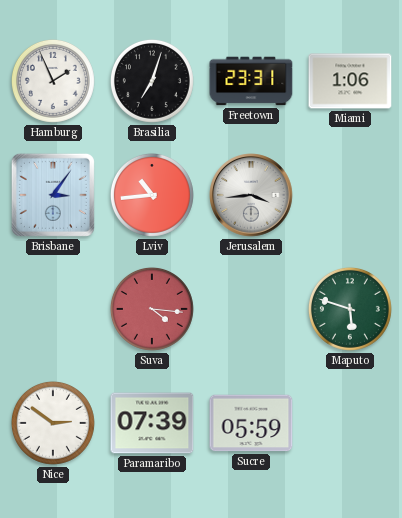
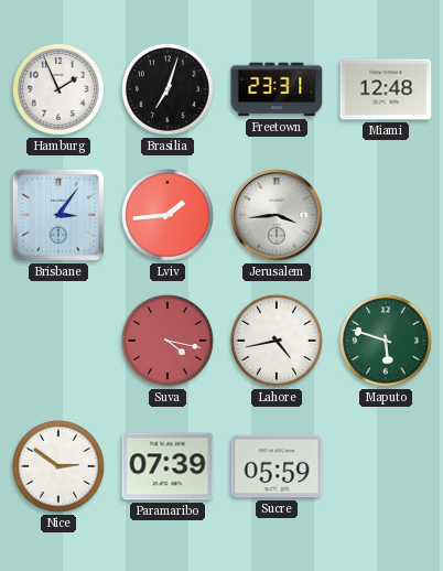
Miami: 1:06 -> 12:48
Lviv: 10:44 -> 1:44
Suva: 4:16 -> 4:17
Lahore: none -> 4:43
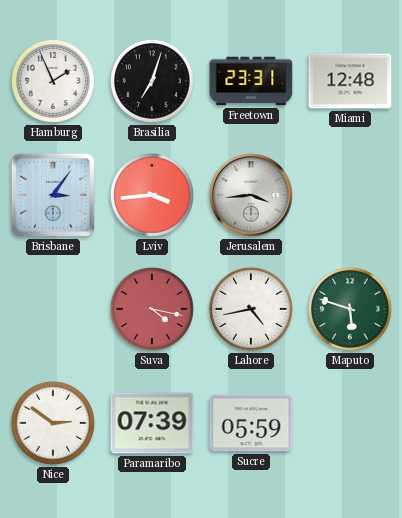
Lviv: 1:44 -> 3:44
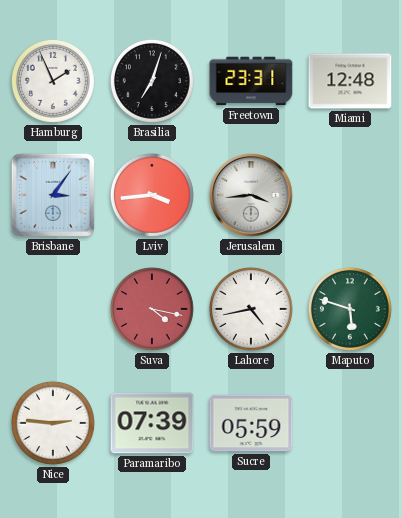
Nice: 2:51 -> 2:46
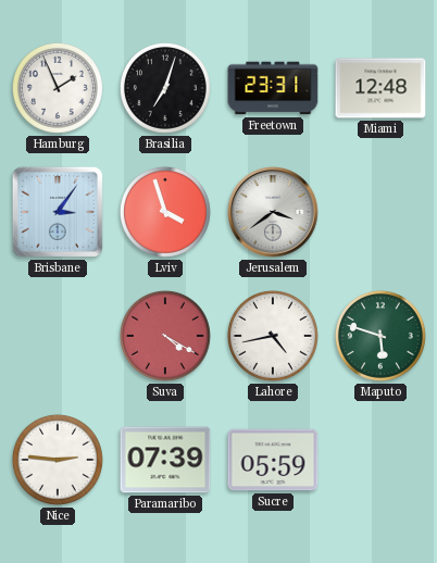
Lviv: 3:44 -> 3:57
Jerusalem: 3:44 -> 3:39
Suva: 4:17 -> 4:20
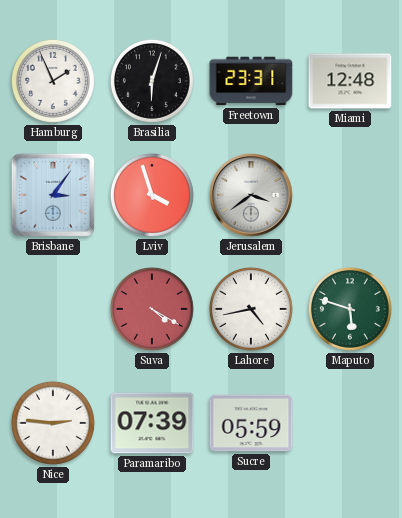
Brasilia: 7:03 -> 6:03
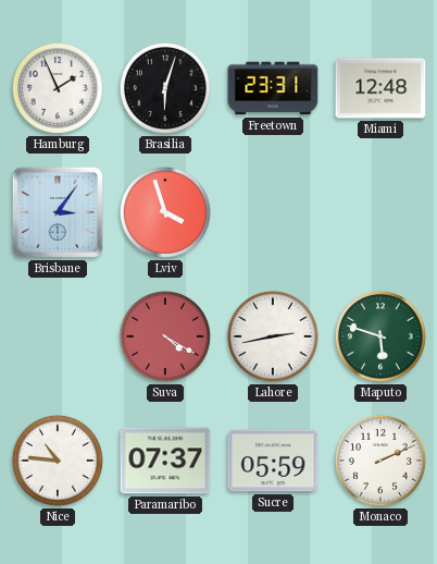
Jerusalem: 3:39 -> none
Lahore: 4:43 -> 2:43
Nice: 2:46 -> 10:46
Paramaribo: 07:39 -> 07:37
Monaco: none -> 2:11
